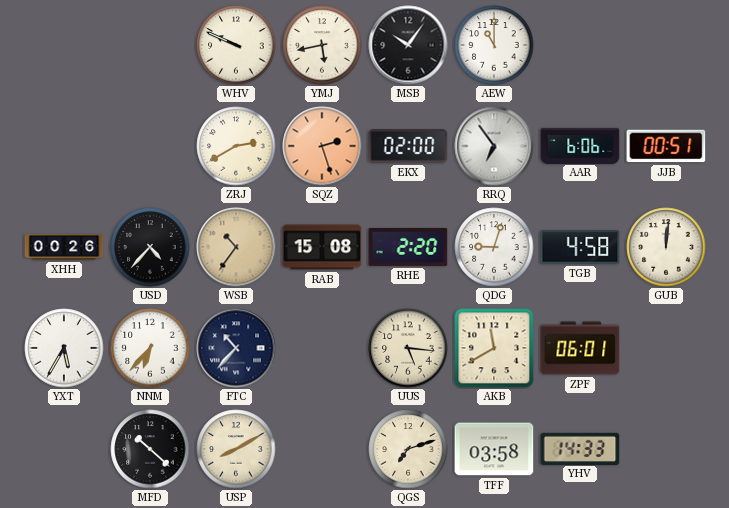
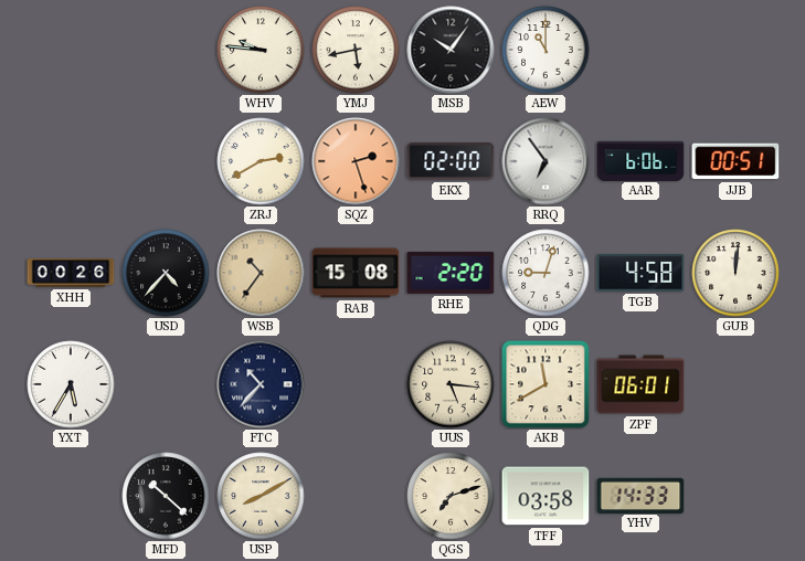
WHV: 9:49 -> 9:46
NNM: 6:37 -> none
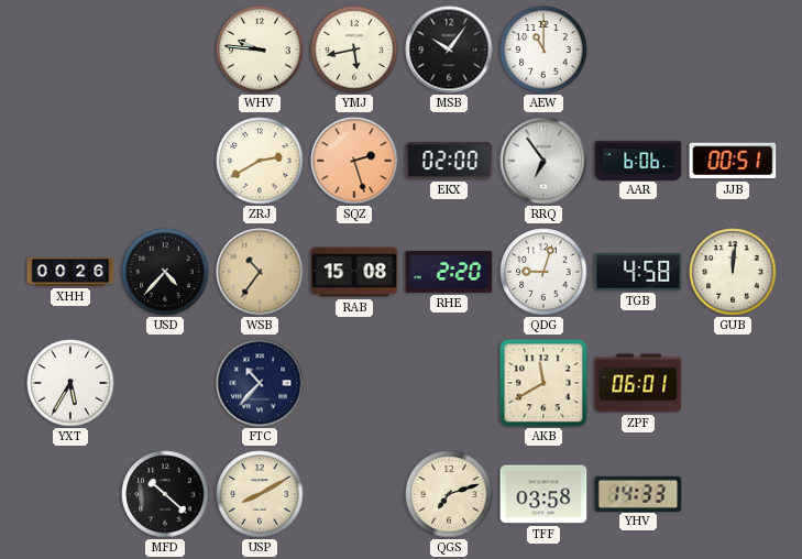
UUS: 5:16 -> none
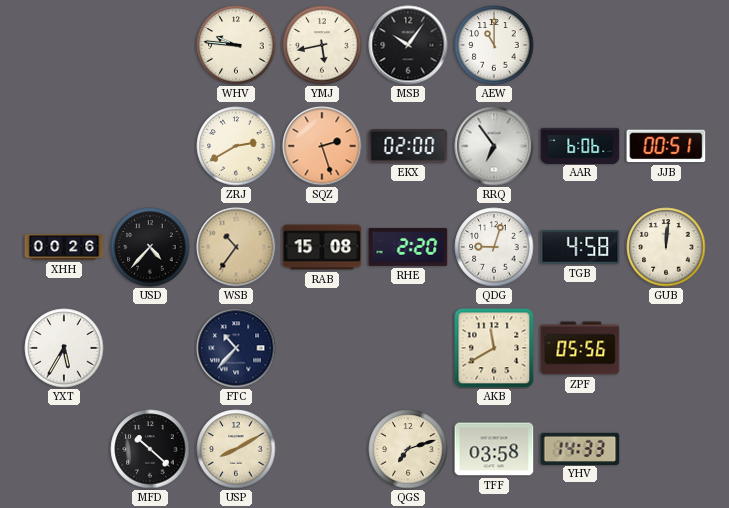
ZPF: 06:01 -> 05:56
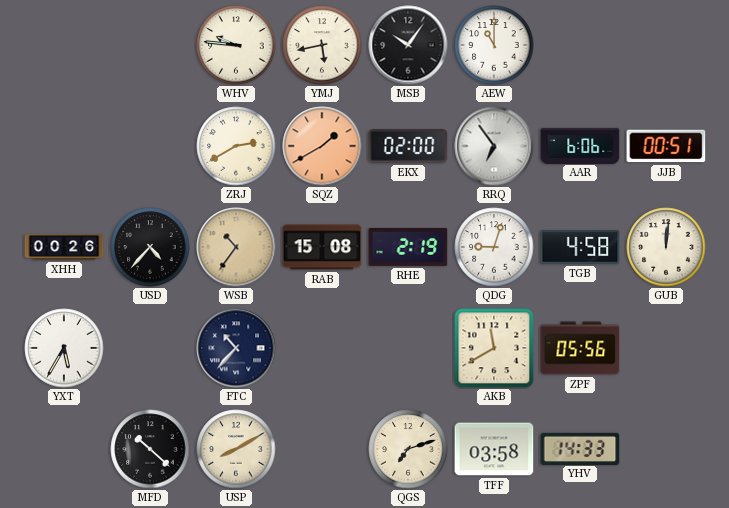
SQZ: 2:27 -> 1:40
RHE: 2:20 -> 2:19
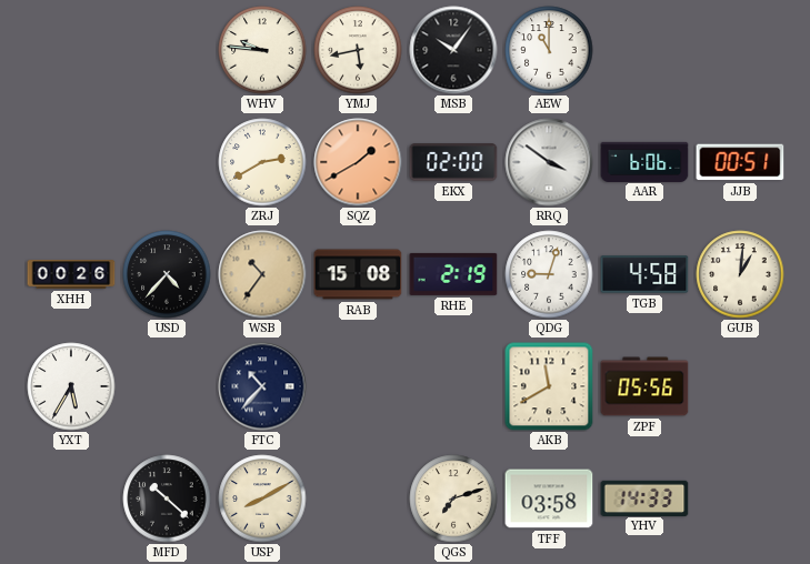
RRQ: 6:54 -> 3:51
GUB: 12:01 -> 1:01
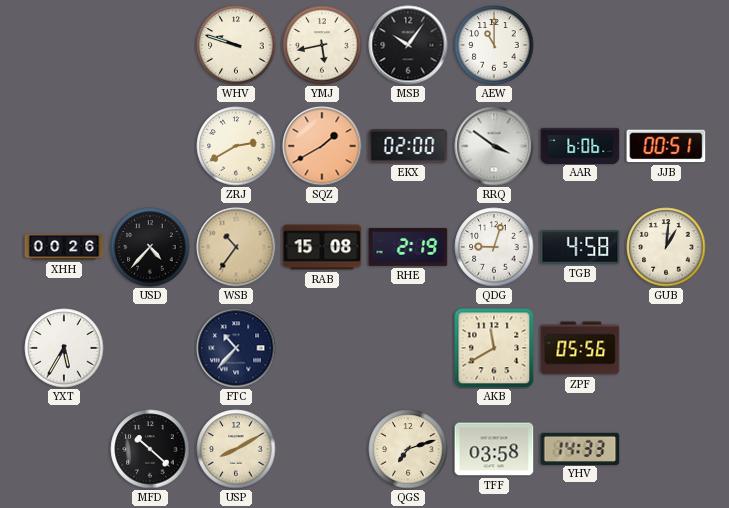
WHV: 9:46 -> 9:48
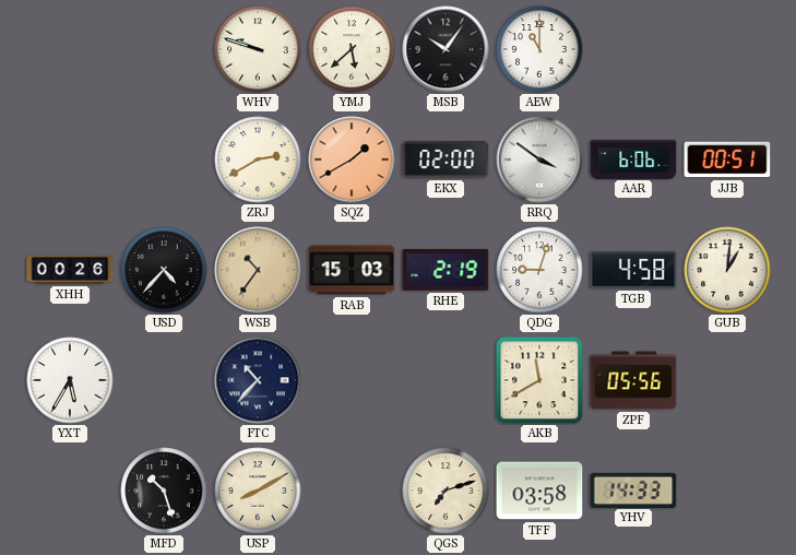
YMJ: 5:43 -> 5:38
RAB: 15:08 -> 15:03
MFD: 10:22 -> 10:27
